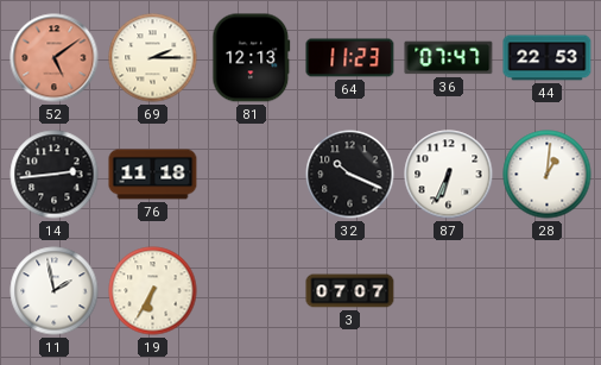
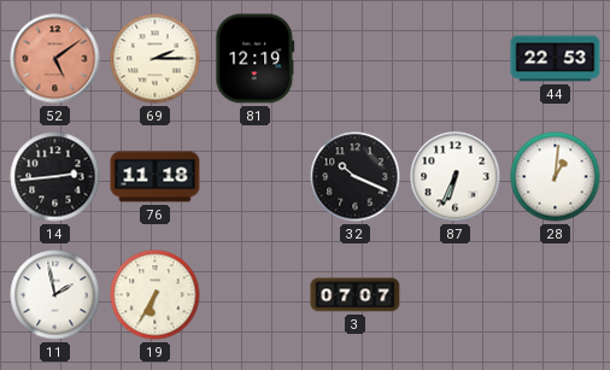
81: 12:13 -> 12:19
64: 11:23 -> none
36: 07:47 -> none
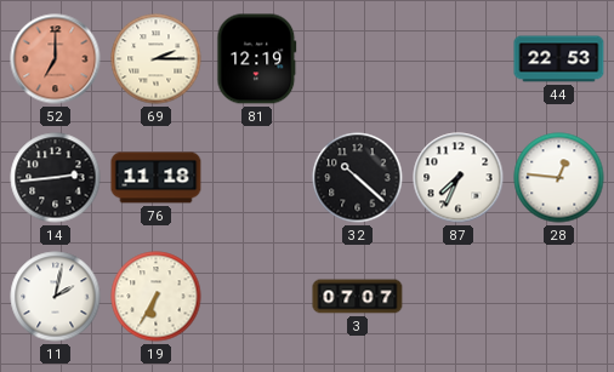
52: 5:09 -> 7:00
32: 10:19 -> 10:22
87: 6:34 -> 7:34
28: 1:01 -> 12:46
11: 1:58 -> 2:02
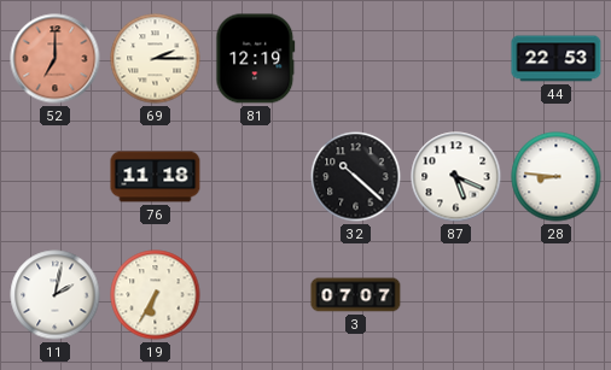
14: 2:44 -> none
87: 7:34 -> 5:19
28: 12:46 -> 8:46
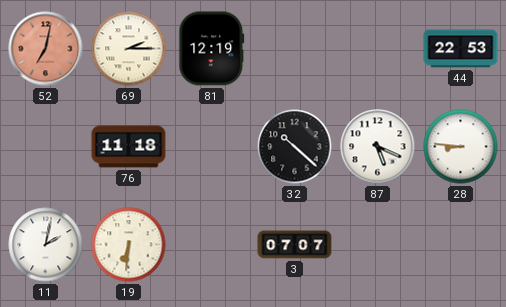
52: 7:00 -> 7:02
19: 6:35 -> 6:31
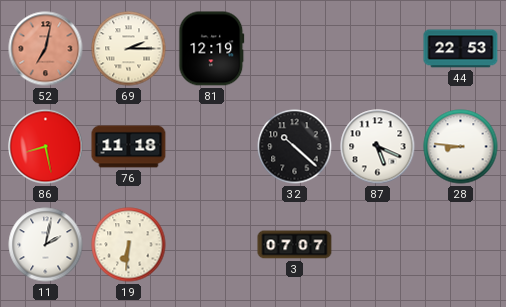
86: none -> 8:28
